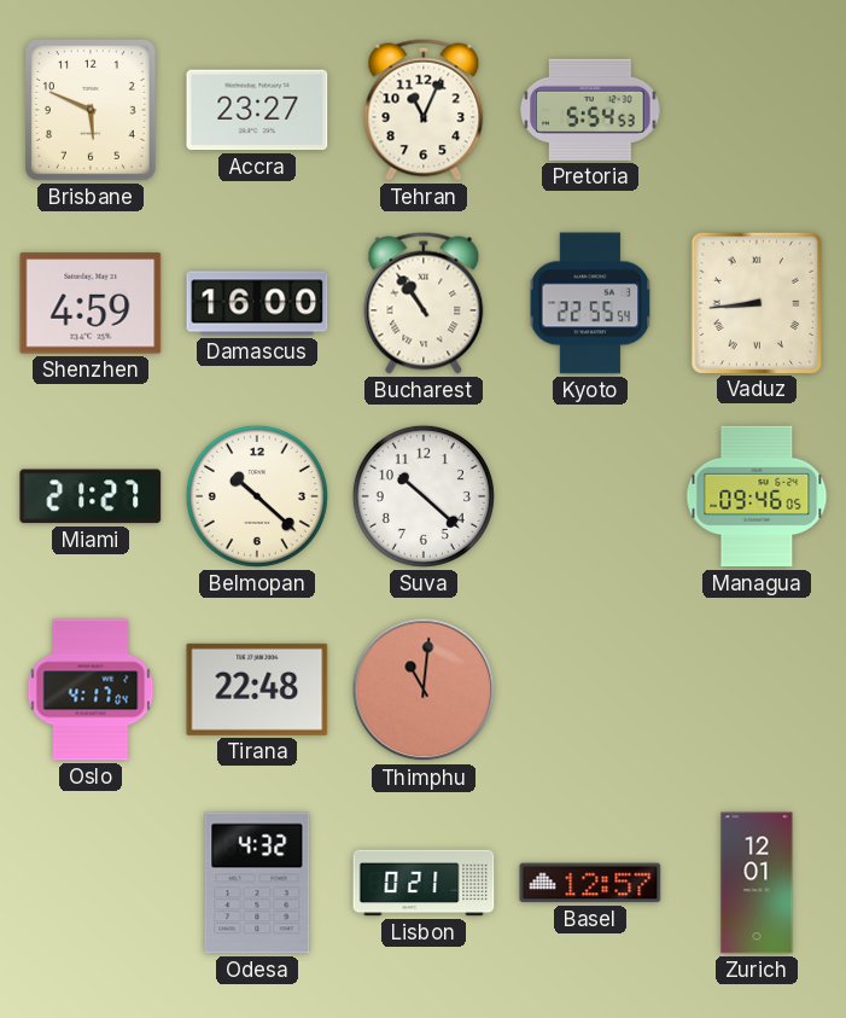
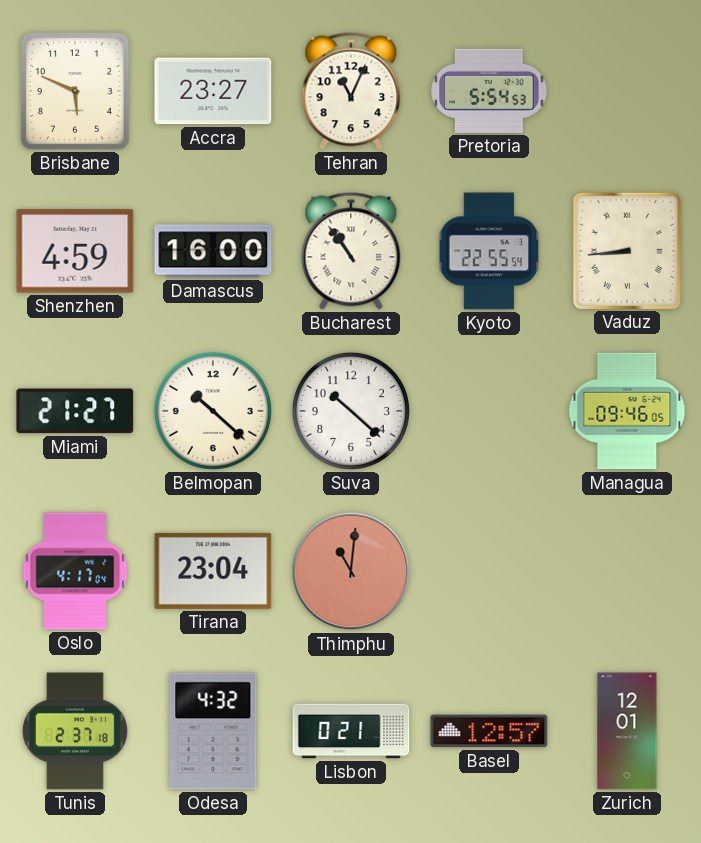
Tirana: 22:48 -> 23:04
Tunis: none -> 2:37
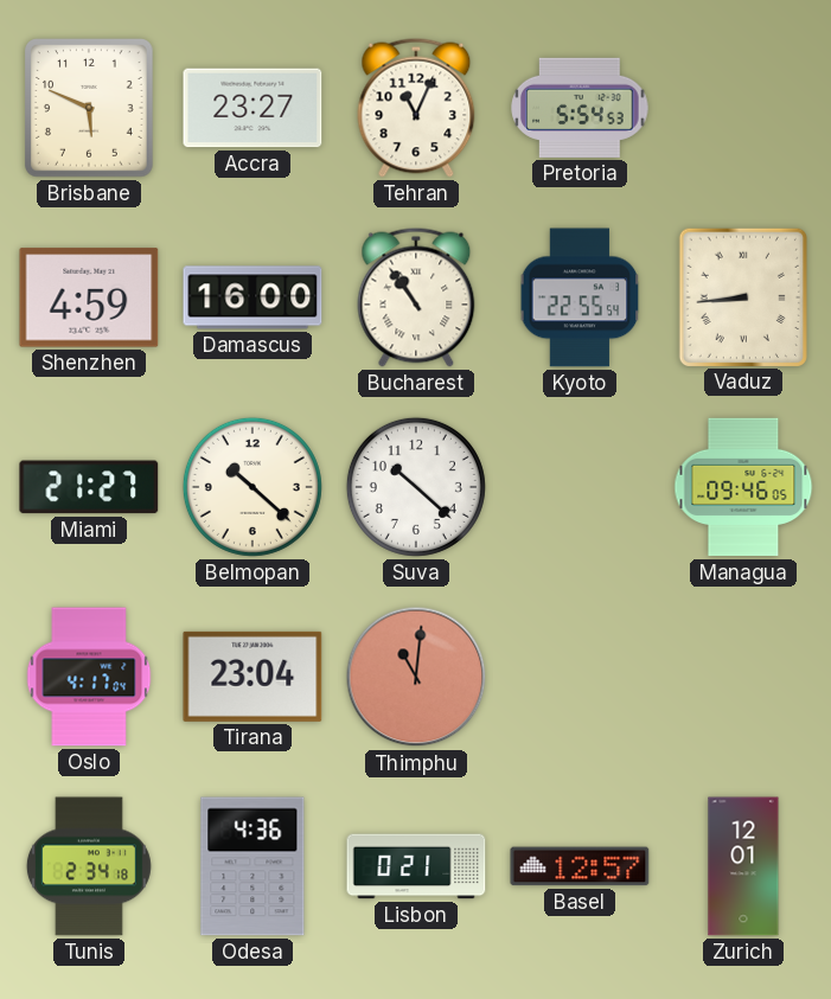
Tunis: 2:37 -> 2:34
Odesa: 4:32 -> 4:36
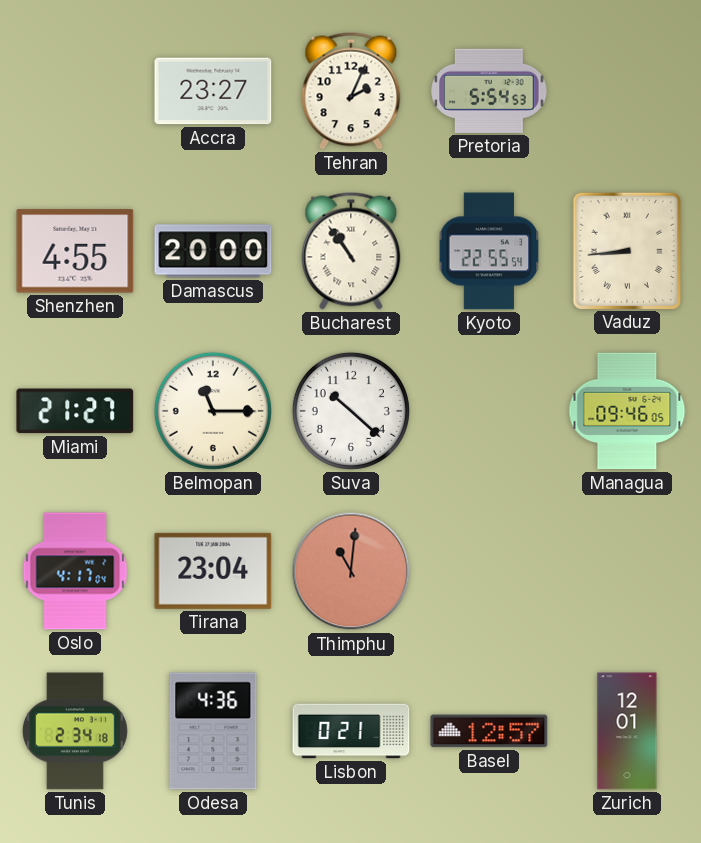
Brisbane: 5:49 -> none
Tehran: 11:04 -> 2:04
Shenzhen: 4:59 -> 4:55
Damascus: 16:00 -> 20:00
Belmopan: 10:22 -> 11:15
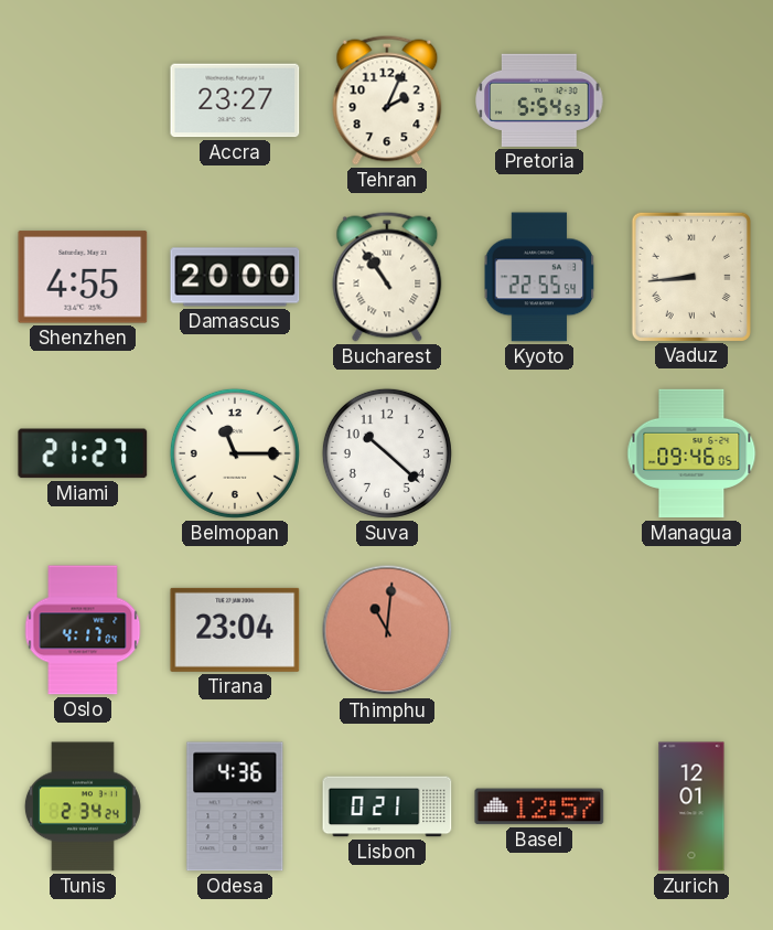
Tunis: 2:34:18 -> 2:34:24
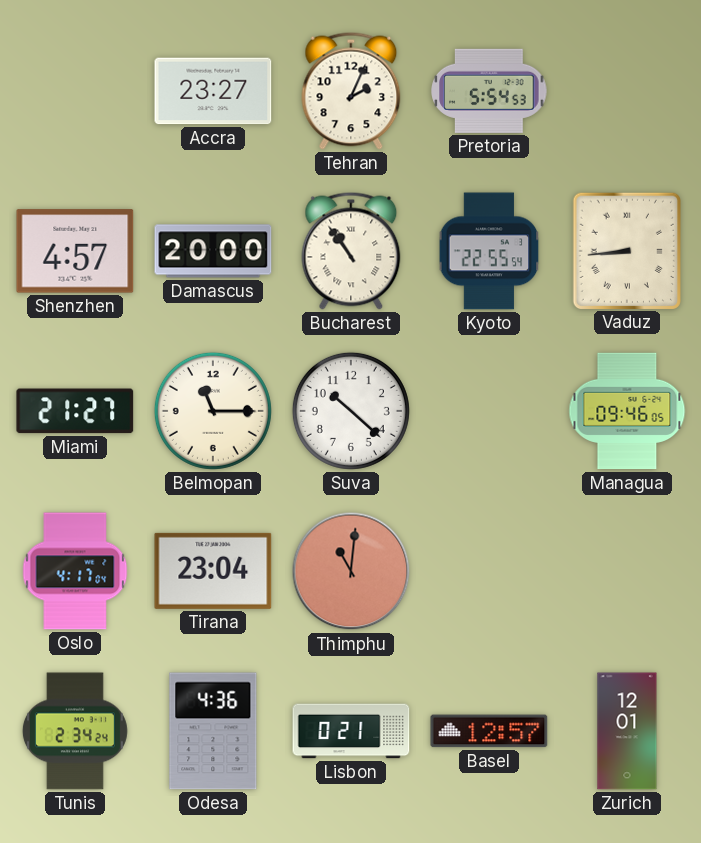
Shenzhen: 4:55 -> 4:57
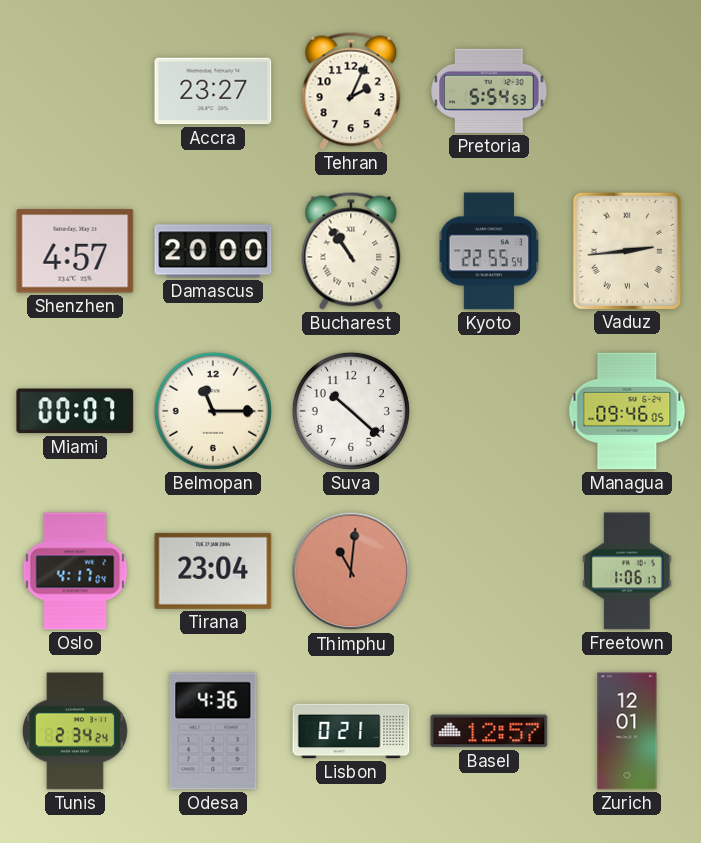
Vaduz: 8:44 -> 2:44
Miami: 21:27 -> 00:07
Freetown: none -> 1:06
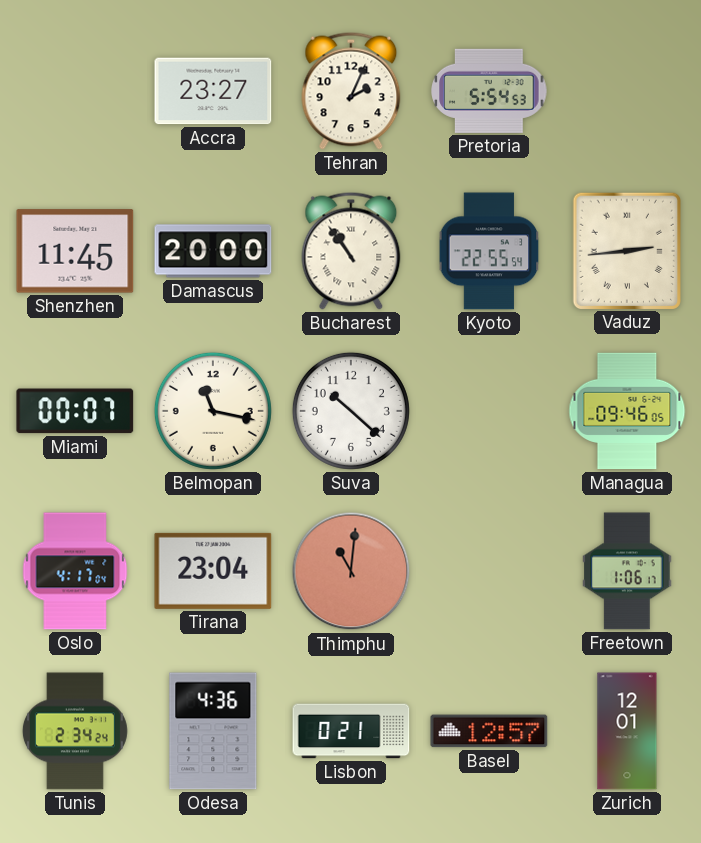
Shenzhen: 4:57 -> 11:45
Belmopan: 11:15 -> 11:17
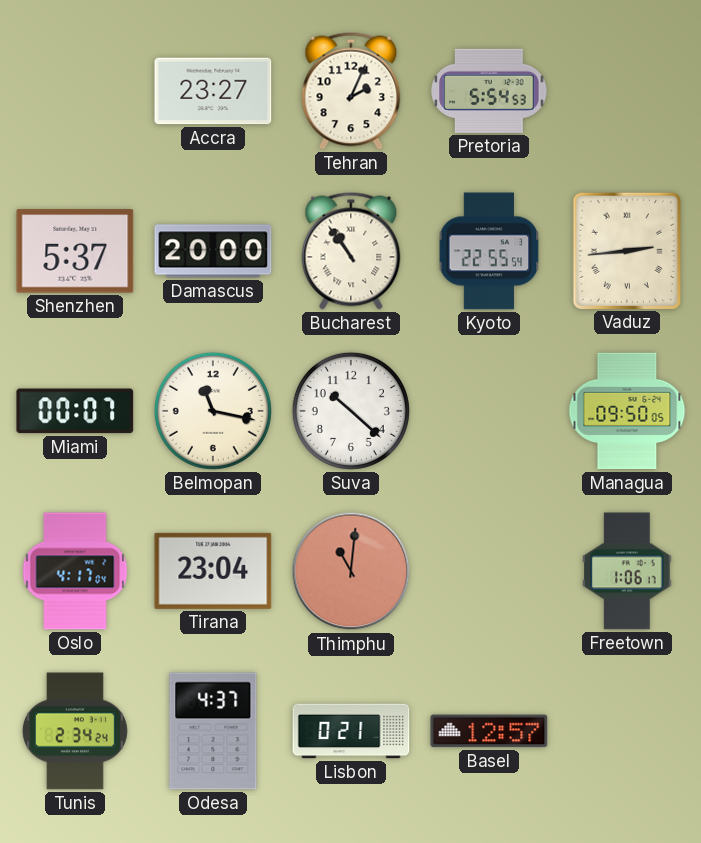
Shenzhen: 11:45 -> 5:37
Managua: 09:46 -> 09:50
Odesa: 4:36 -> 4:37
Zurich: 12:01 -> none
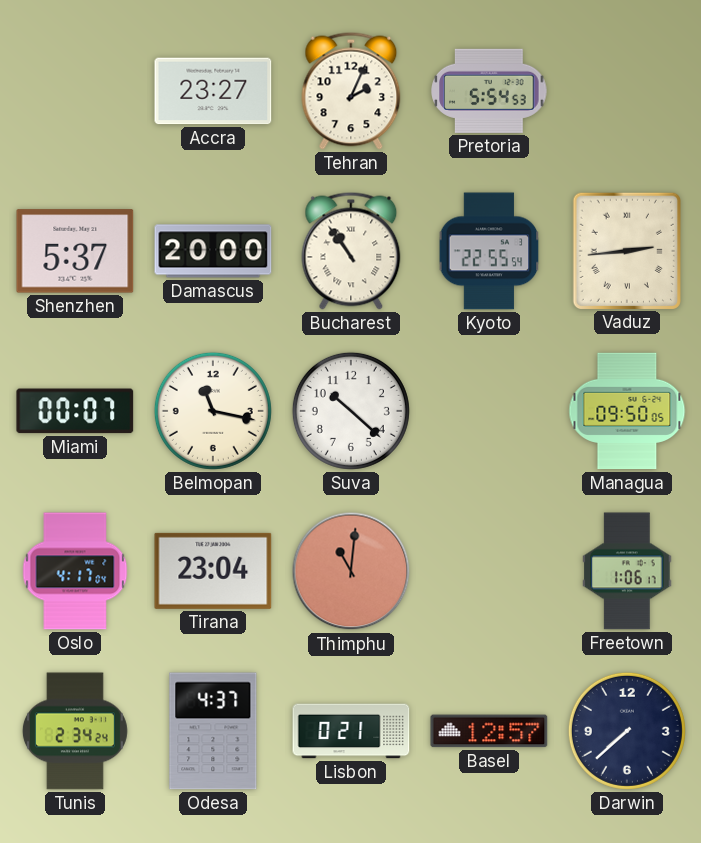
Darwin: none -> 7:38
